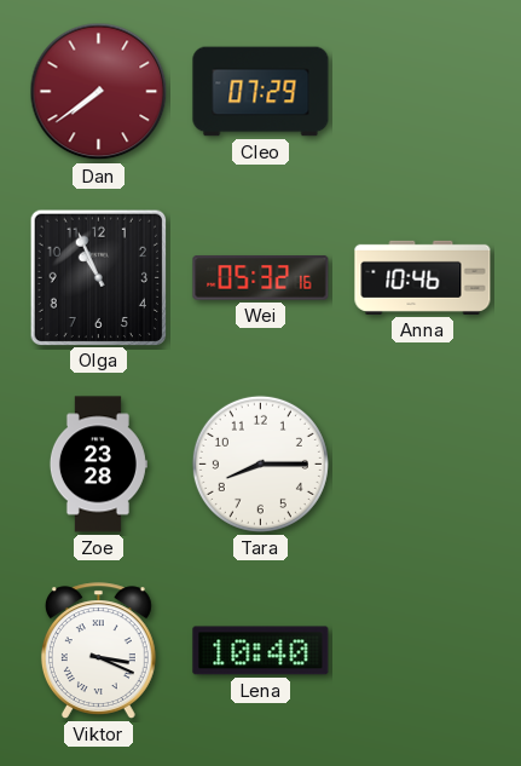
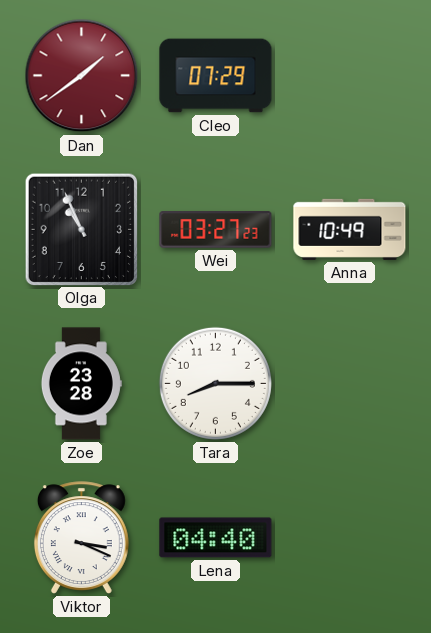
Dan: 7:39 -> 1:39
Wei: 05:32 -> 03:27
Anna: 10:46 -> 10:49
Lena: 10:40 -> 04:40
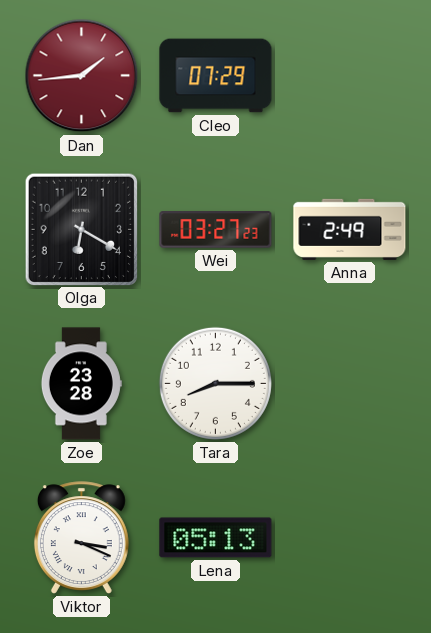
Dan: 1:39 -> 1:44
Olga: 10:56 -> 6:20
Anna: 10:49 -> 2:49
Lena: 04:40 -> 05:13
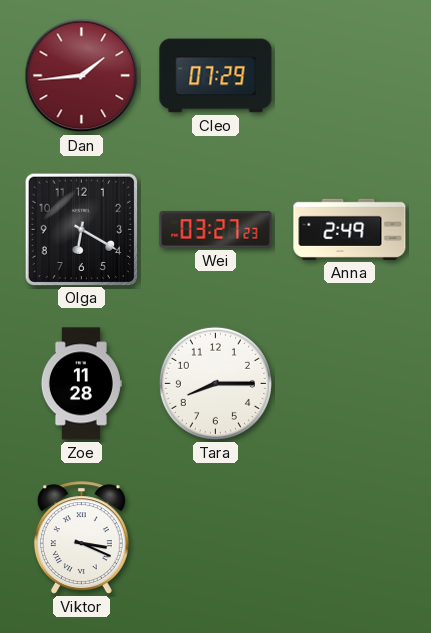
Zoe: 23:28 -> 11:28
Lena: 05:13 -> none
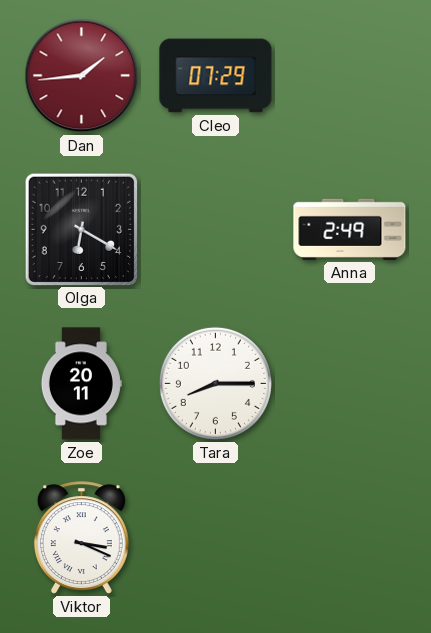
Wei: 03:27 -> none
Zoe: 11:28 -> 20:11
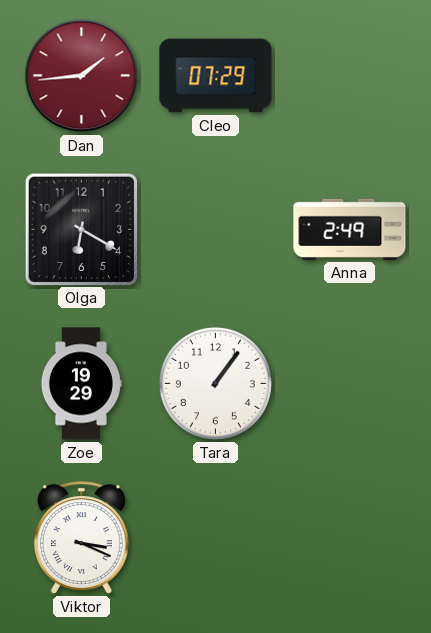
Zoe: 20:11 -> 19:29
Tara: 8:15 -> 1:06
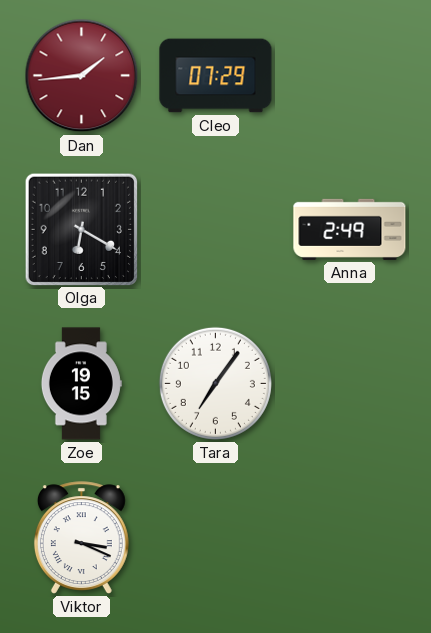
Zoe: 19:29 -> 19:15
Tara: 1:06 -> 7:06
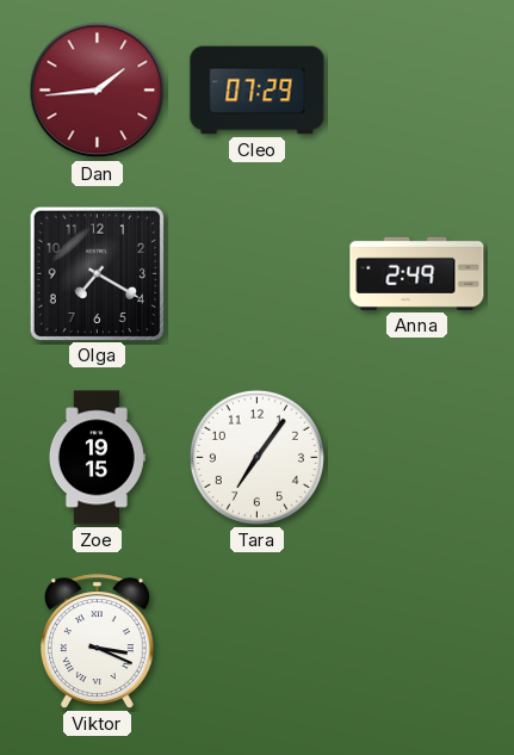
Olga: 6:20 -> 7:20
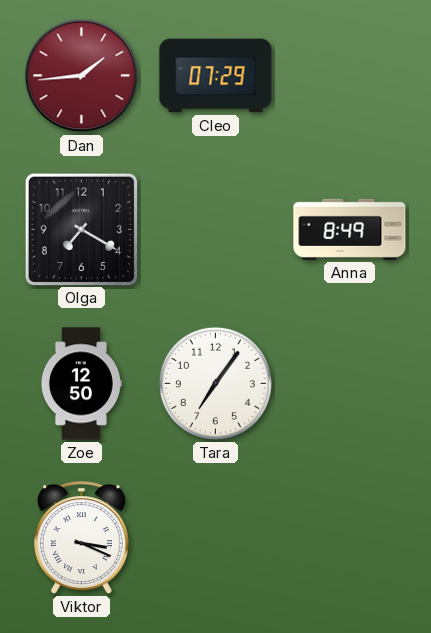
Anna: 2:49 -> 8:49
Zoe: 19:15 -> 12:50
